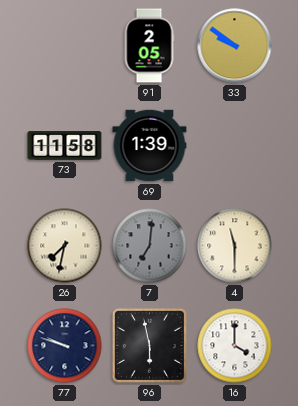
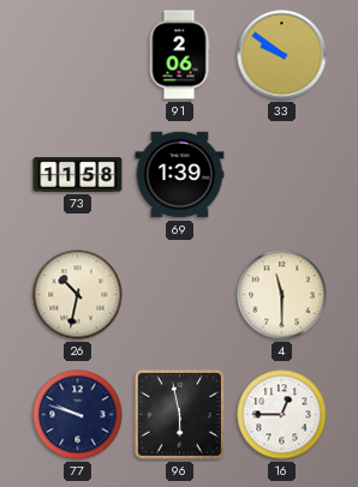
91: 2:05 -> 2:06
26: 7:32 -> 10:32
7: 7:01 -> none
16: 4:00 -> 12:45
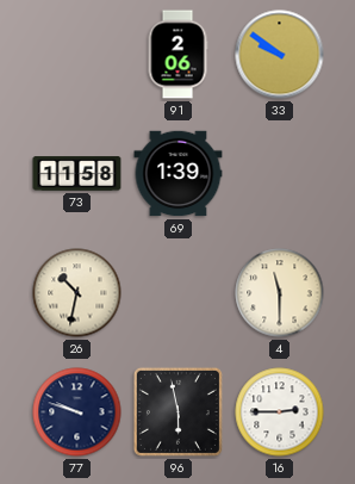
16: 12:45 -> 2:45
